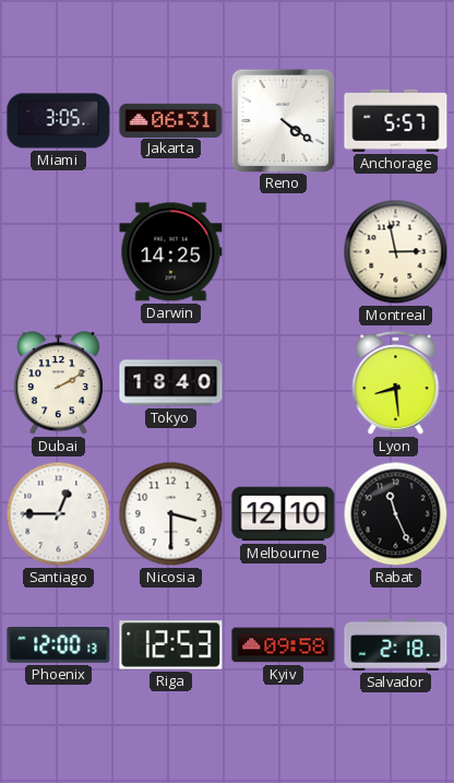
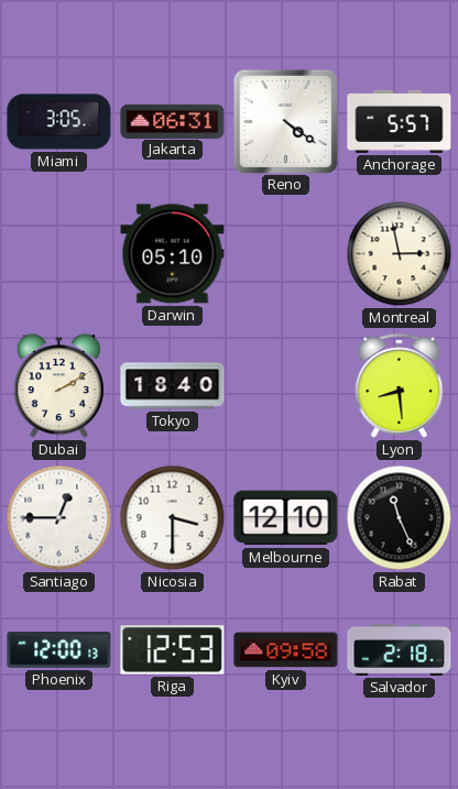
Darwin: 14:25 -> 05:10
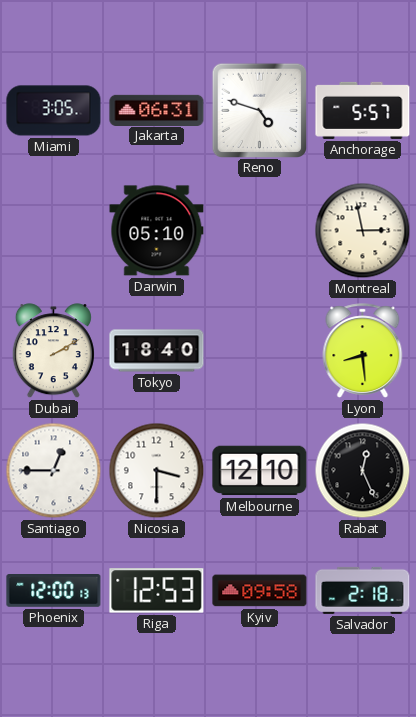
Reno: 4:21 -> 4:48
Rabat: 11:26 -> 12:26
